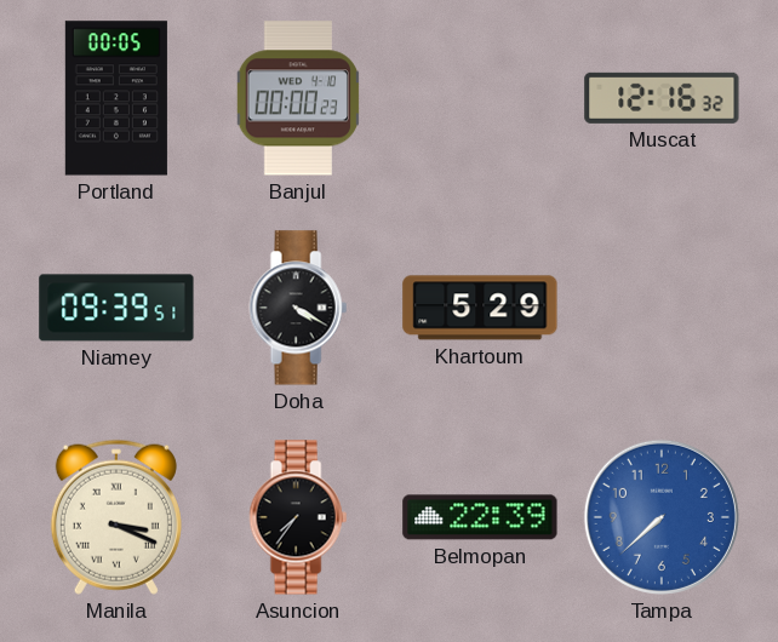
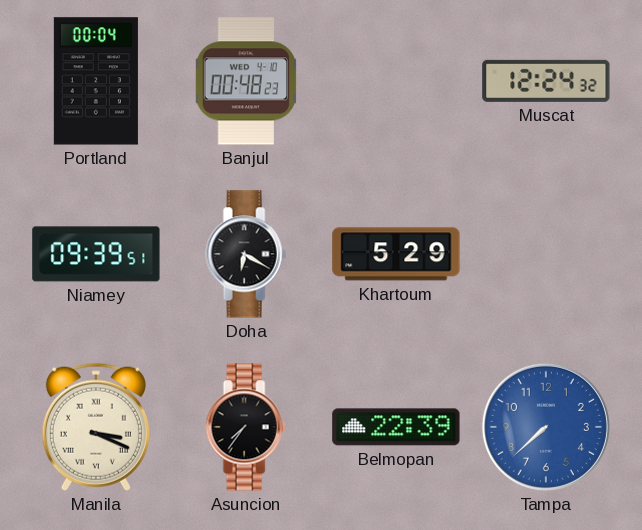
Portland: 00:05 -> 00:04
Banjul: 00:00 -> 00:48
Muscat: 12:16 -> 12:24
Doha: 4:20 -> 6:20
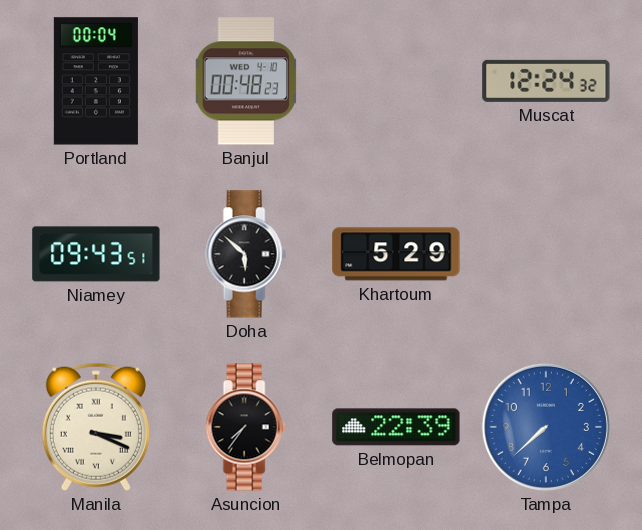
Niamey: 09:39 -> 09:43
Doha: 6:20 -> 5:52
